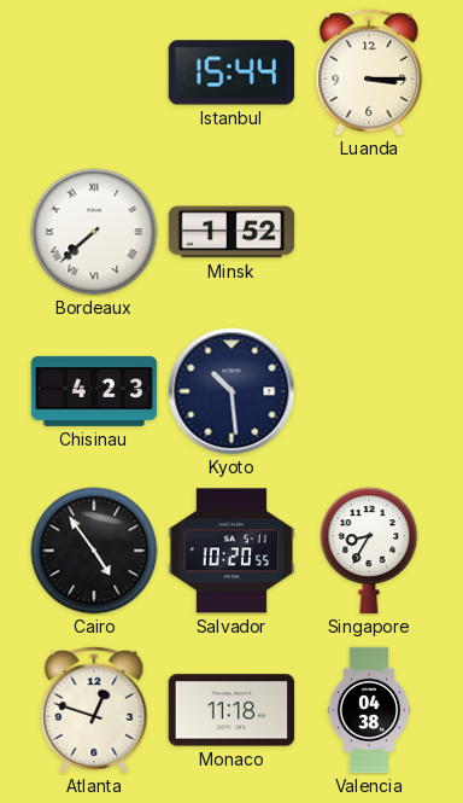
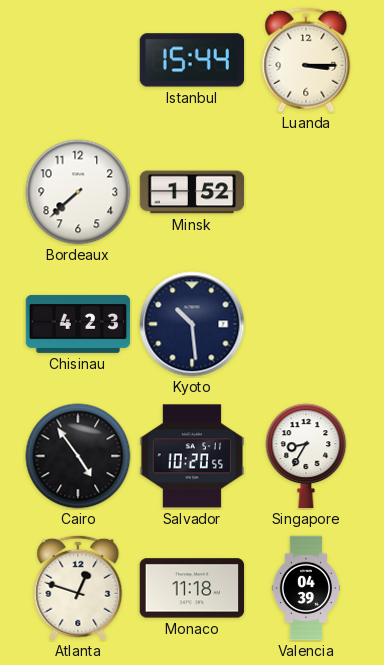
Bordeaux numerals: Roman -> Arabic
Valencia: 04:38 -> 04:39
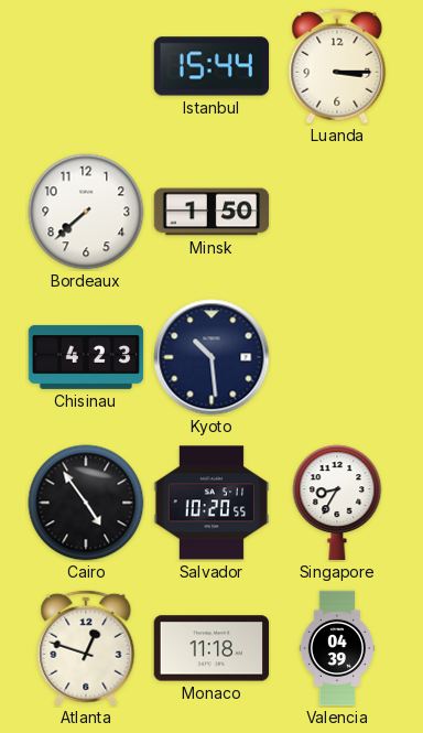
Minsk: 1:52 -> 1:50
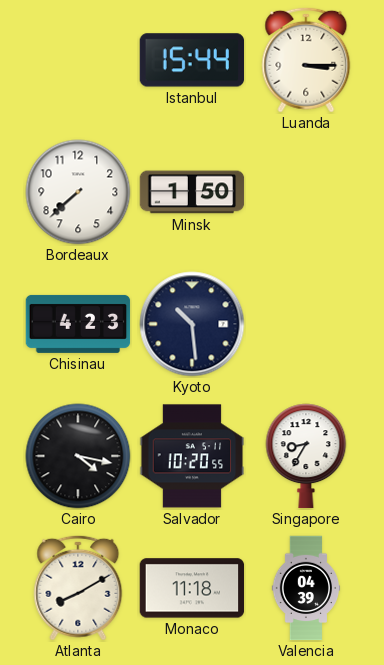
Cairo: 4:54 -> 4:17
Atlanta: 12:48 -> 8:10
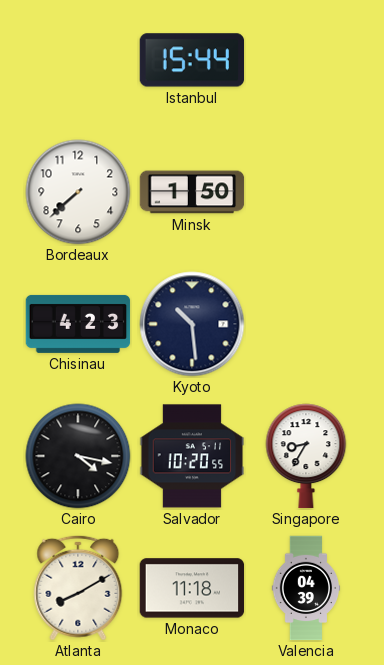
Luanda: 3:15 -> none
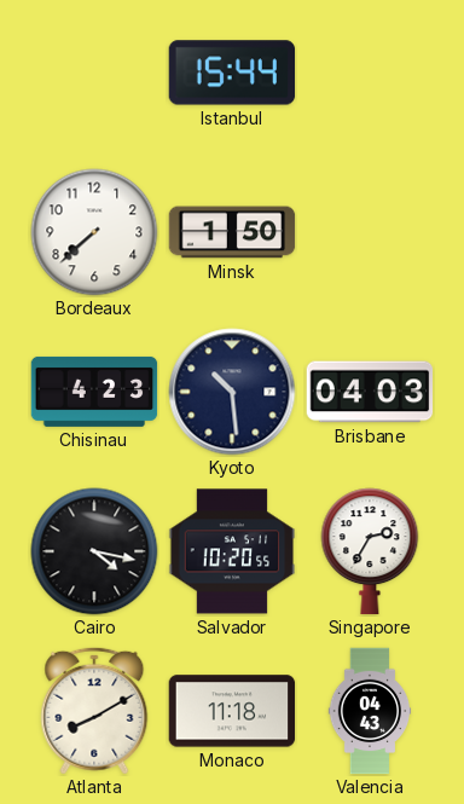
Brisbane: none -> 04:03
Singapore: 8:35 -> 2:35
Valencia: 04:39 -> 04:43
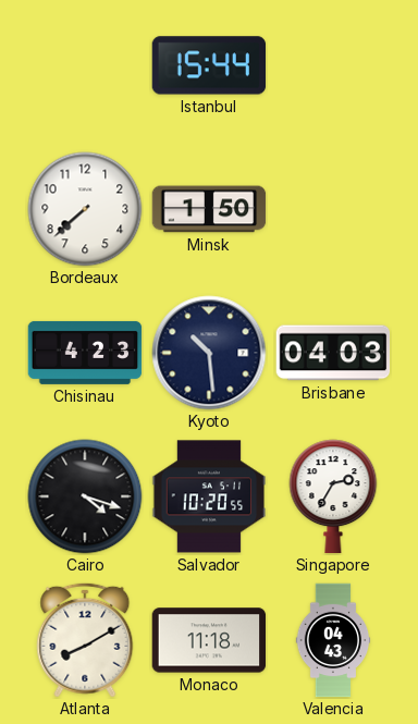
Cairo: 4:17 -> 4:18
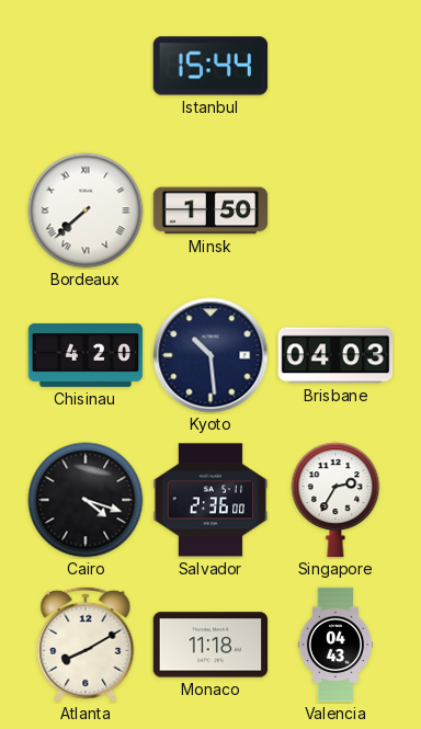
Bordeaux numerals: Arabic -> Roman
Chisinau: 4:23 -> 4:20
Salvador: 10:20 -> 2:36
